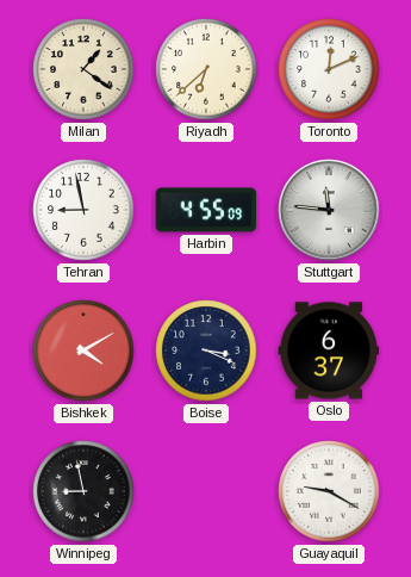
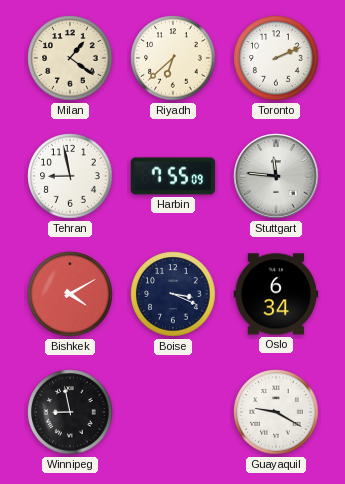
Toronto: 12:11 -> 2:11
Harbin: 4:55 -> 7:55
Oslo: 6:37 -> 6:34
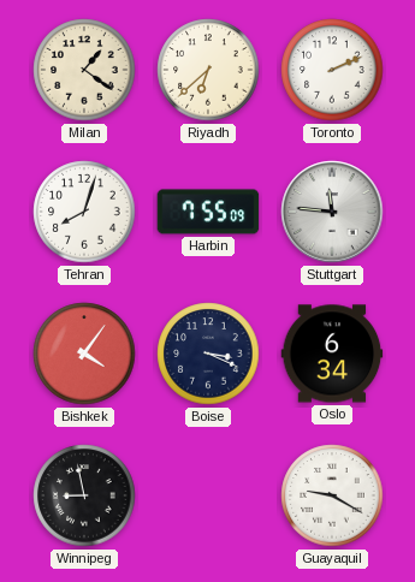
Tehran: 8:58 -> 8:03
Bishkek: 4:10 -> 4:06
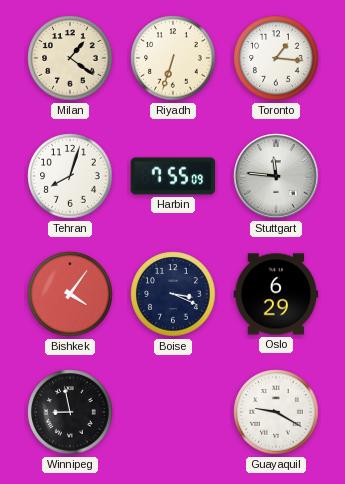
Riyadh: 6:38 -> 6:33
Toronto: 2:11 -> 1:16
Oslo: 6:34 -> 6:29
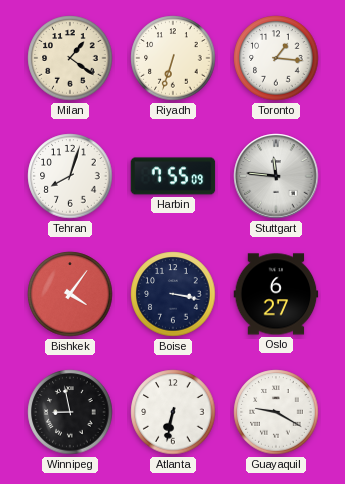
Boise: 3:19 -> 3:17
Oslo: 6:29 -> 6:27
Atlanta: none -> 6:32
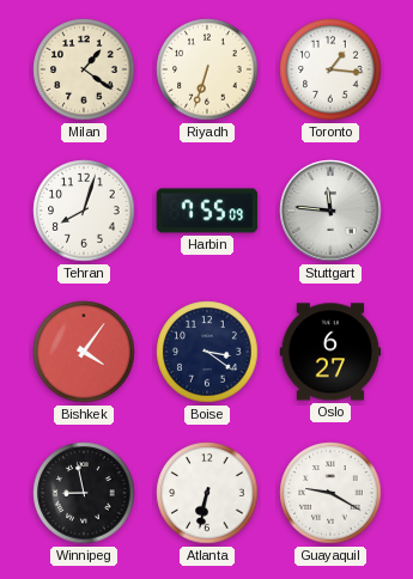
Boise: 3:17 -> 3:21
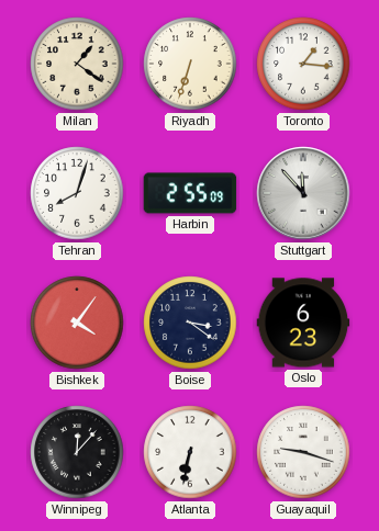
Harbin: 7:55 -> 2:55
Stuttgart: 11:46 -> 11:53
Oslo: 6:27 -> 6:23
Winnipeg: 8:58 -> 12:07
Guayaquil: 9:20 -> 9:18
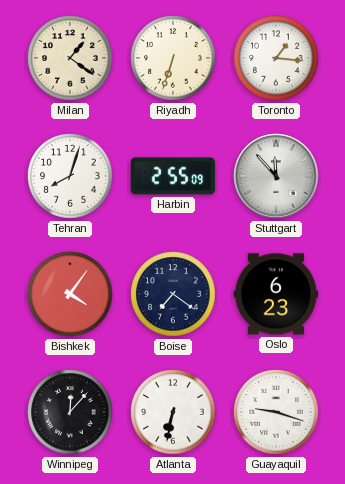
Boise: 3:21 -> 7:21
